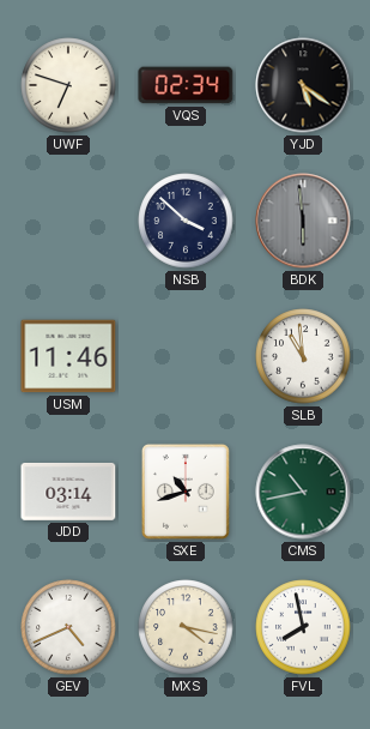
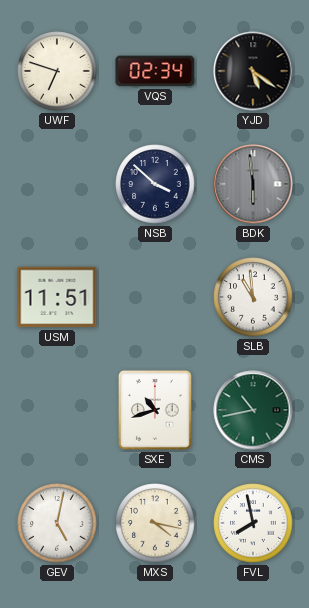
USM: 11:46 -> 11:51
JDD: 03:14 -> none
GEV: 4:41 -> 5:02
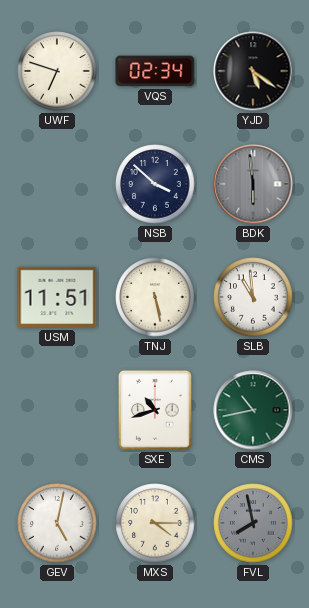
TNJ: none -> 5:28
MXS: 4:17 -> 4:15
FVL dial: white -> grey
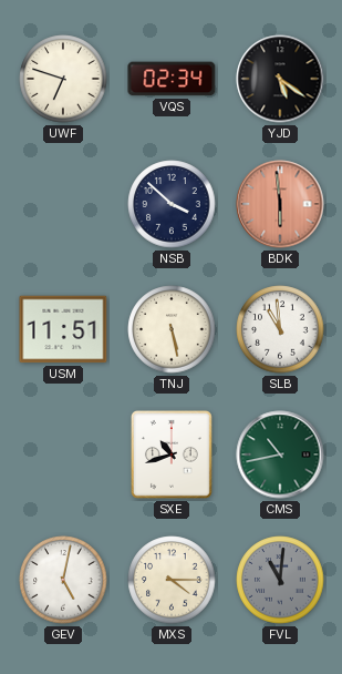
BDK dial: grey -> salmon
FVL: 7:58 -> 11:01
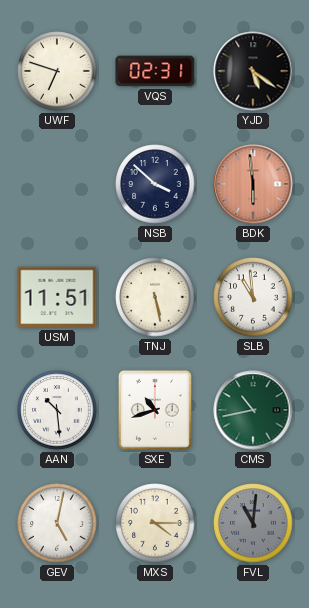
VQS: 02:34 -> 02:31
AAN: none -> 10:29
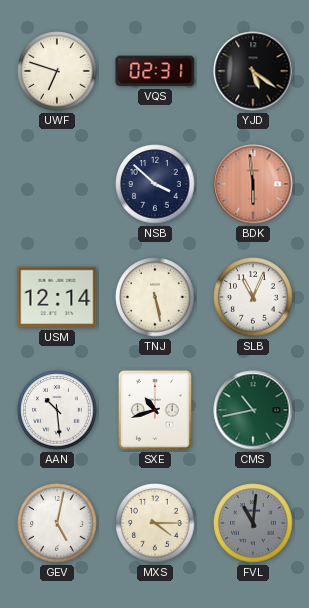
USM: 11:51 -> 12:14
SLB: 10:59 -> 11:04
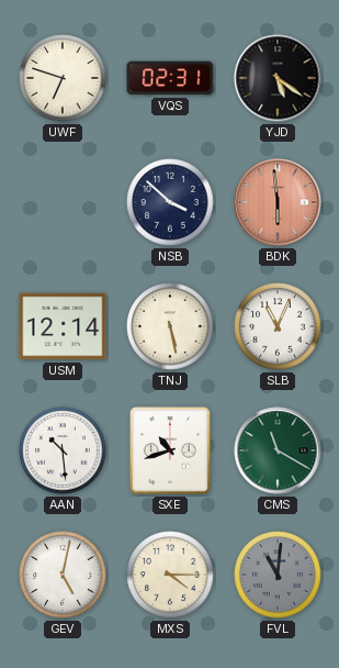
CMS: 10:43 -> 11:20
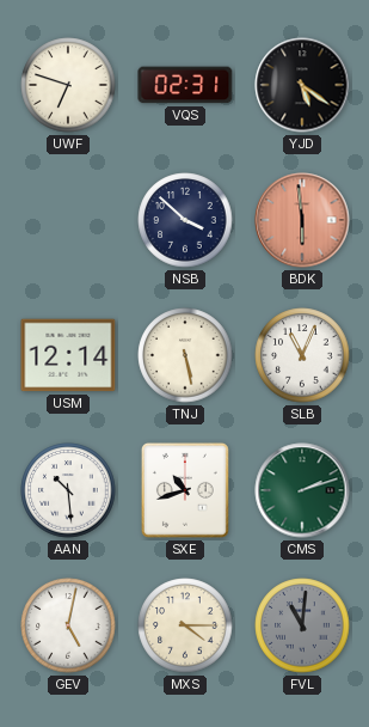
CMS: 11:20 -> 2:12
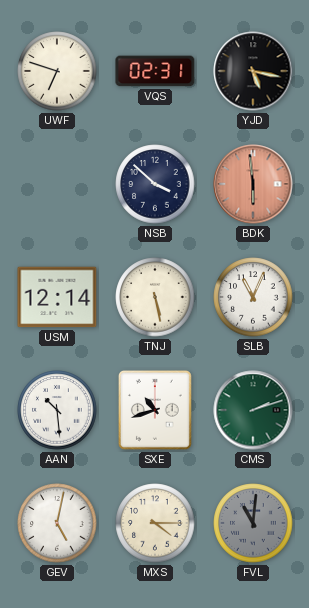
YJD: 5:21 -> 5:17
